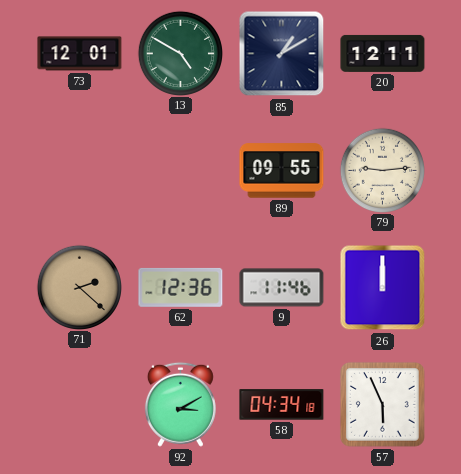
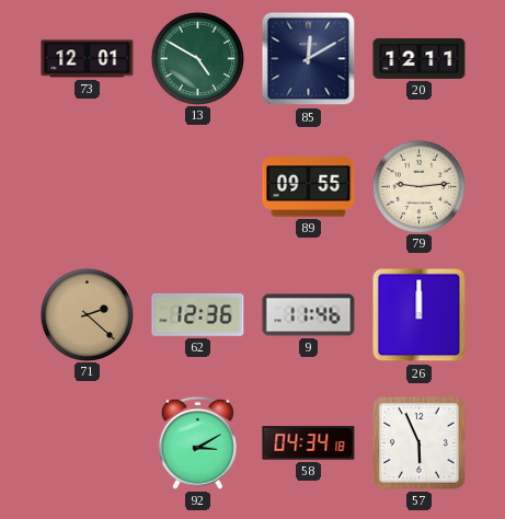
85: 1:10 -> 12:10
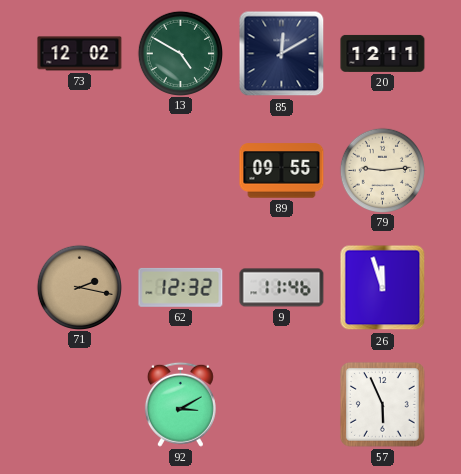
73: 12:01 -> 12:02
71: 2:22 -> 2:17
62: 12:36 -> 12:32
26: 12:00 -> 11:57
58: 04:34 -> none
